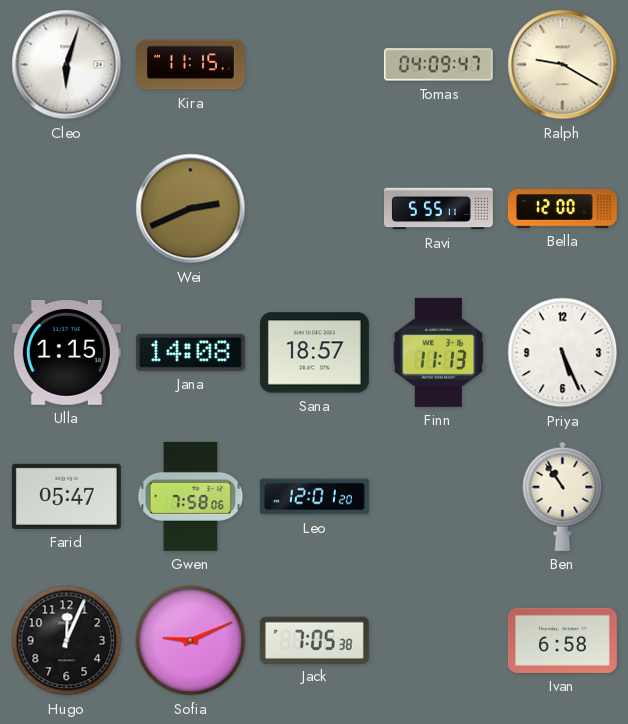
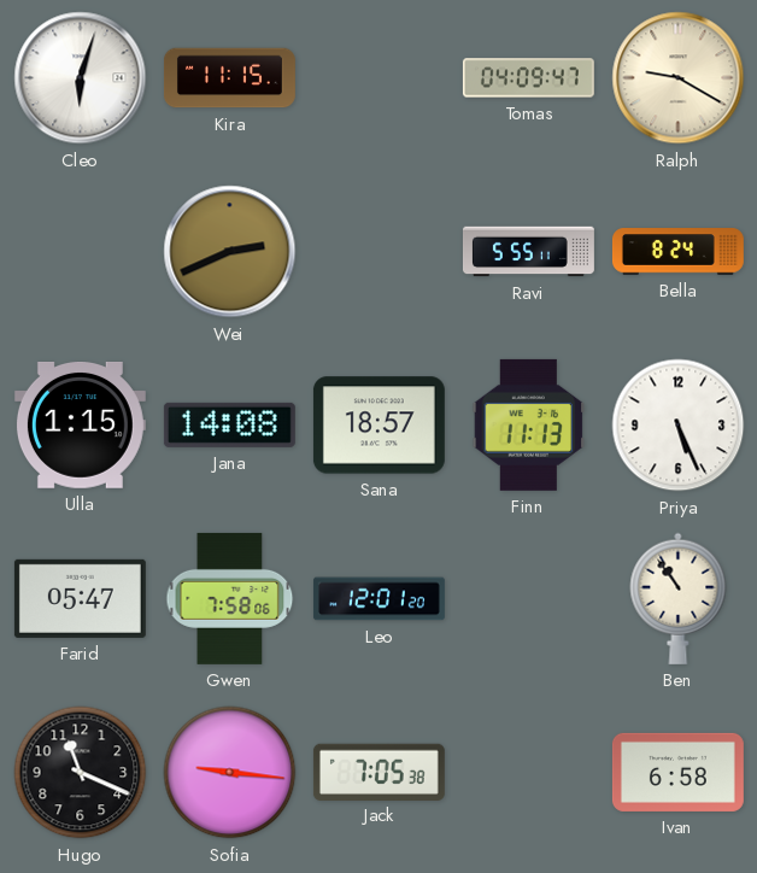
Bella: 12:00 -> 8:24
Hugo: 12:04 -> 11:19
Sofia: 9:11 -> 9:16
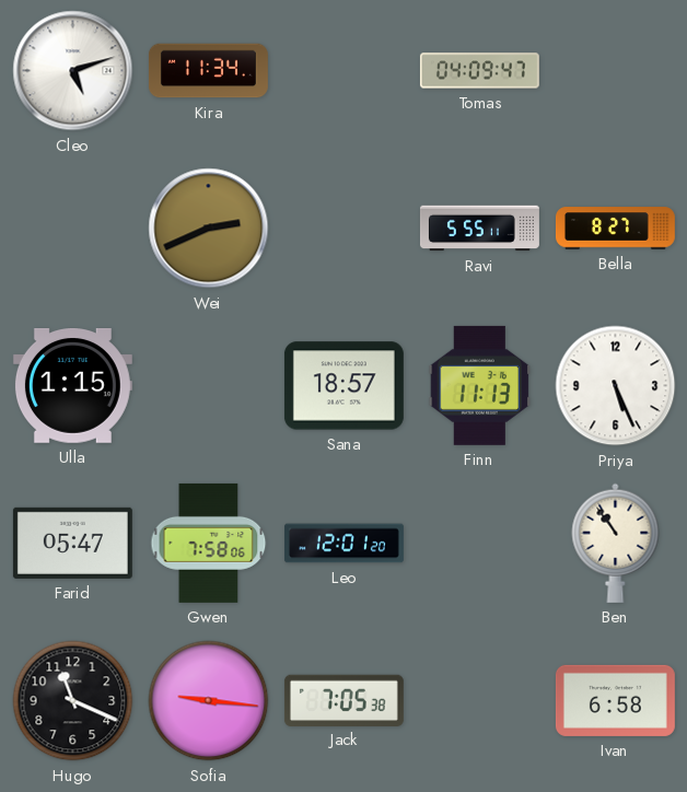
Cleo: 6:03 -> 5:12
Kira: 11:15 -> 11:34
Ralph: 9:20 -> none
Bella: 8:24 -> 8:27
Jana: 14:08 -> none
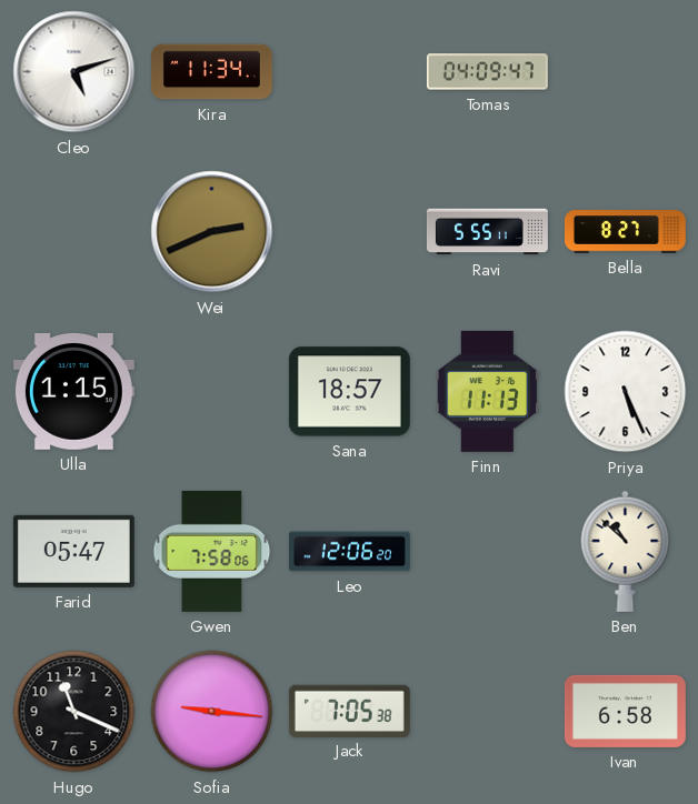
Leo: 12:01 -> 12:06
Ben: 10:54 -> 10:52
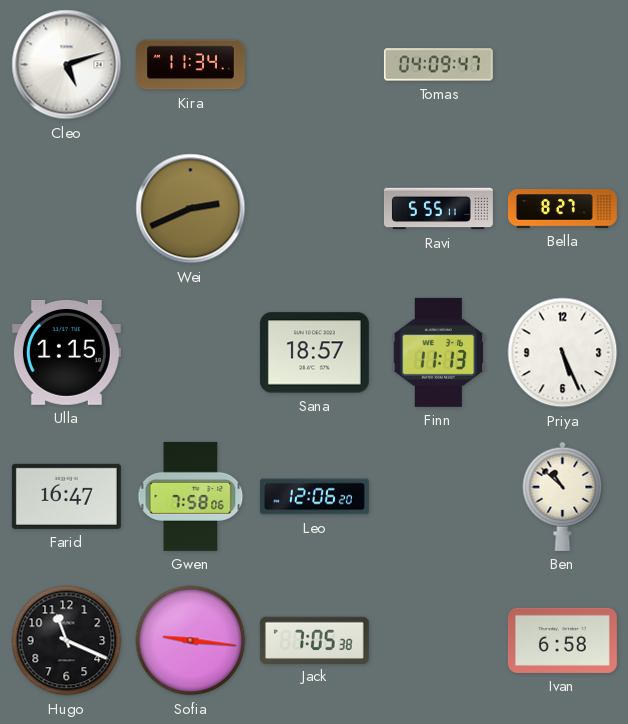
Farid: 05:47 -> 16:47
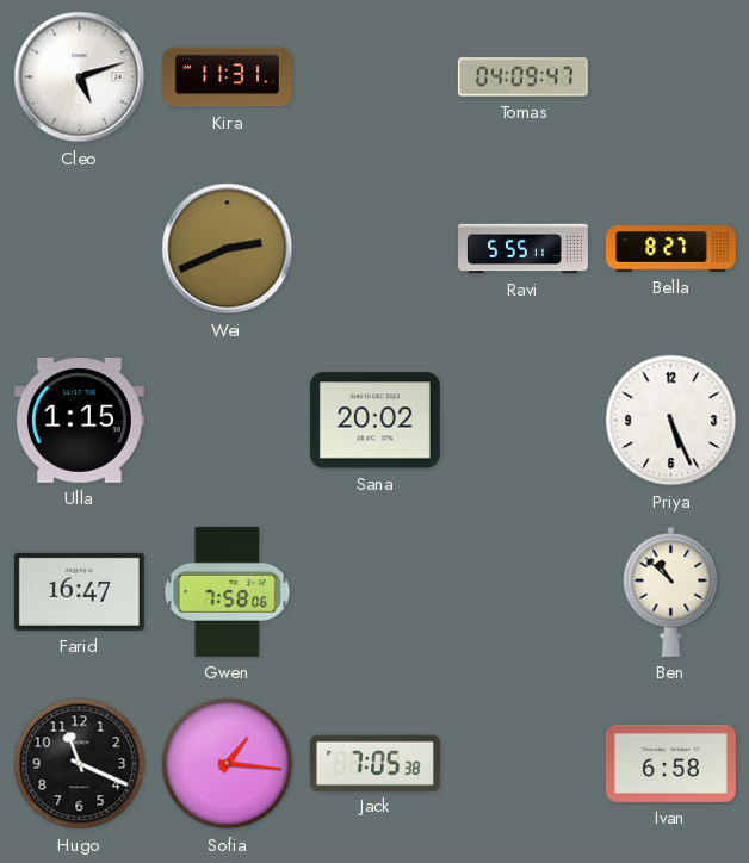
Kira: 11:34 -> 11:31
Sana: 18:57 -> 20:02
Finn: 11:13 -> none
Leo: 12:06 -> none
Sofia: 9:16 -> 1:16
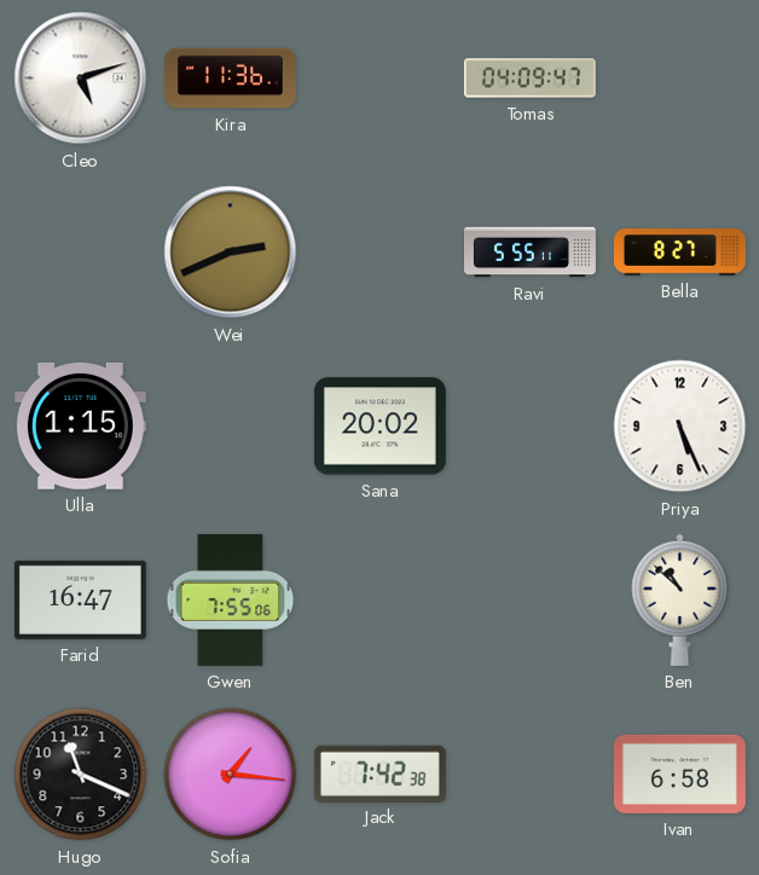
Kira: 11:31 -> 11:36
Gwen: 7:58 -> 7:55
Jack: 7:05 -> 7:42
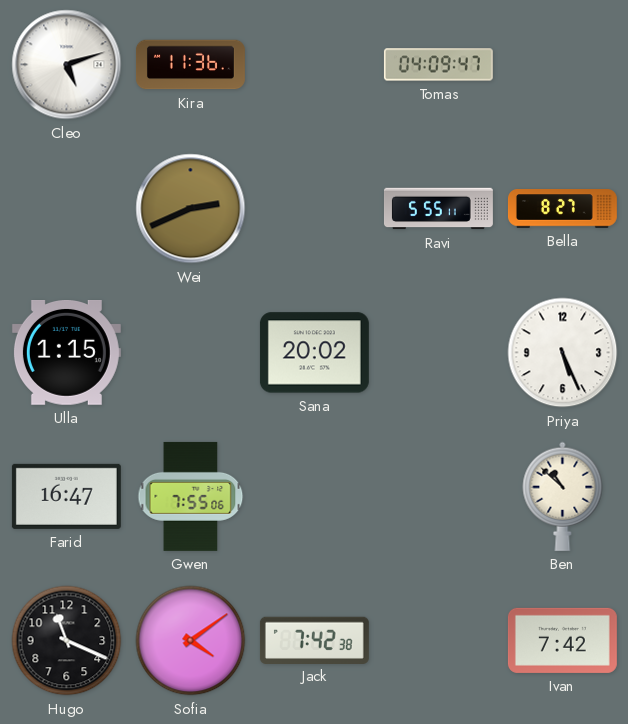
Sofia: 1:16 -> 4:09
Ivan: 6:58 -> 7:42
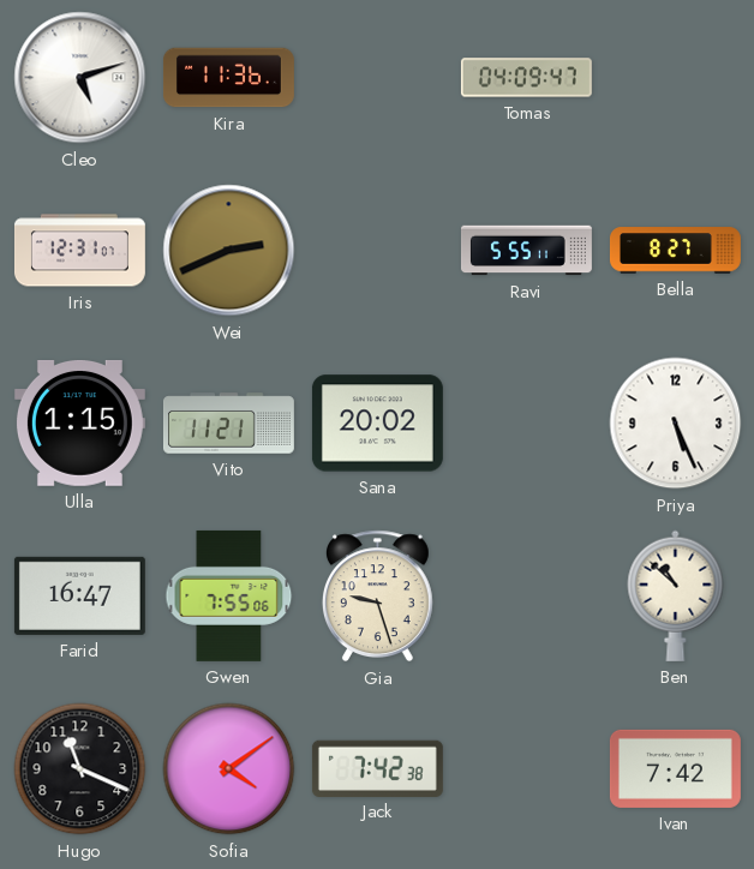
Iris: none -> 12:31
Vito: none -> 11:21
Gia: none -> 9:27
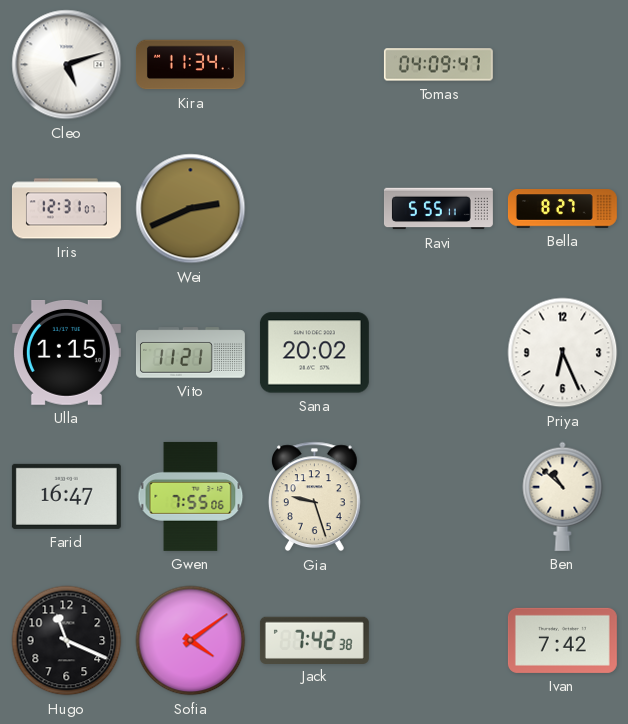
Kira: 11:36 -> 11:34
Priya: 5:26 -> 6:26
